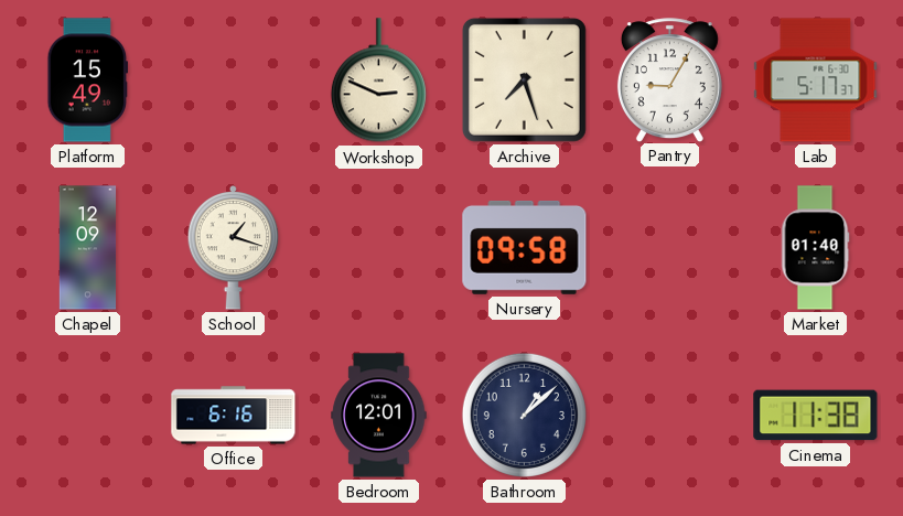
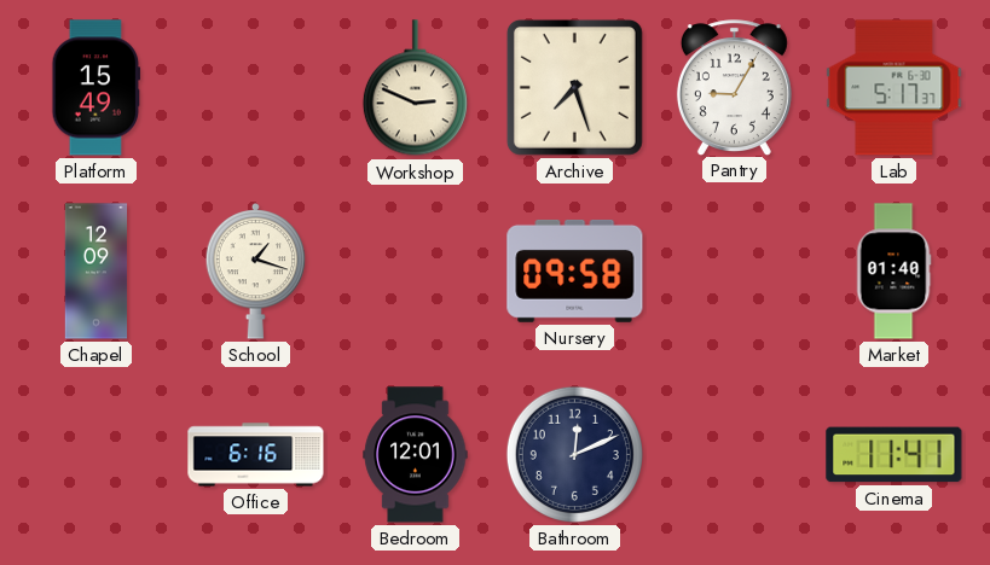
Bathroom: 1:08 -> 12:11
Cinema: 11:38 -> 11:41
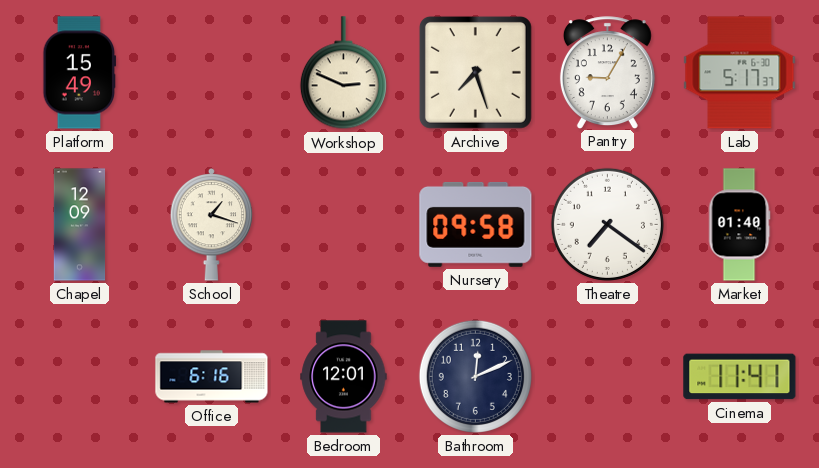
Theatre: none -> 7:21
